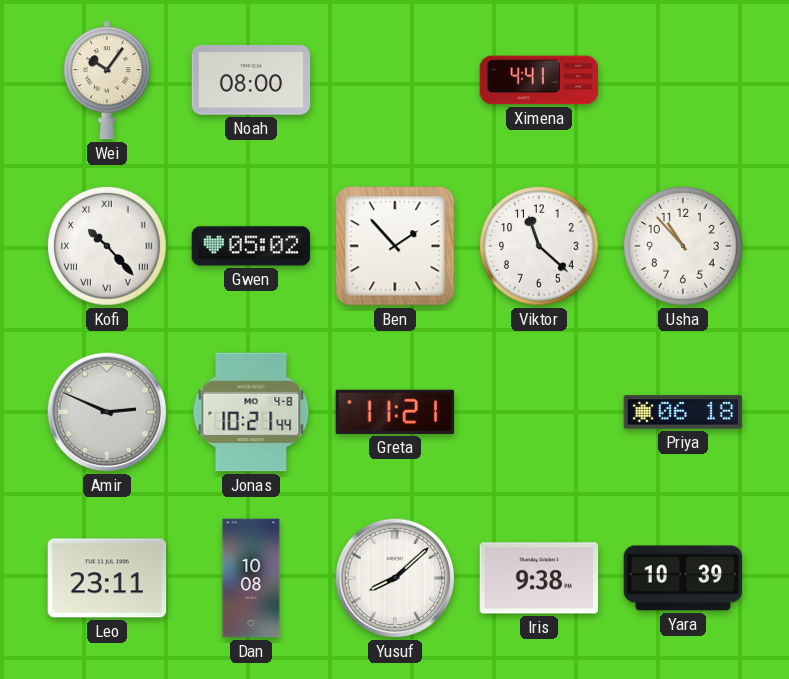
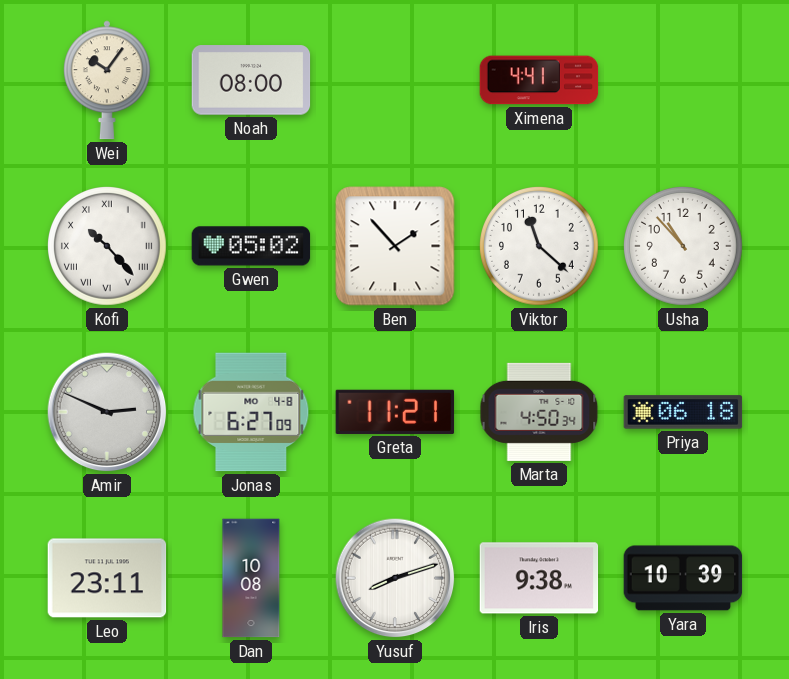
Jonas: 10:21 -> 6:27
Marta: none -> 4:50
Yusuf: 8:08 -> 8:12
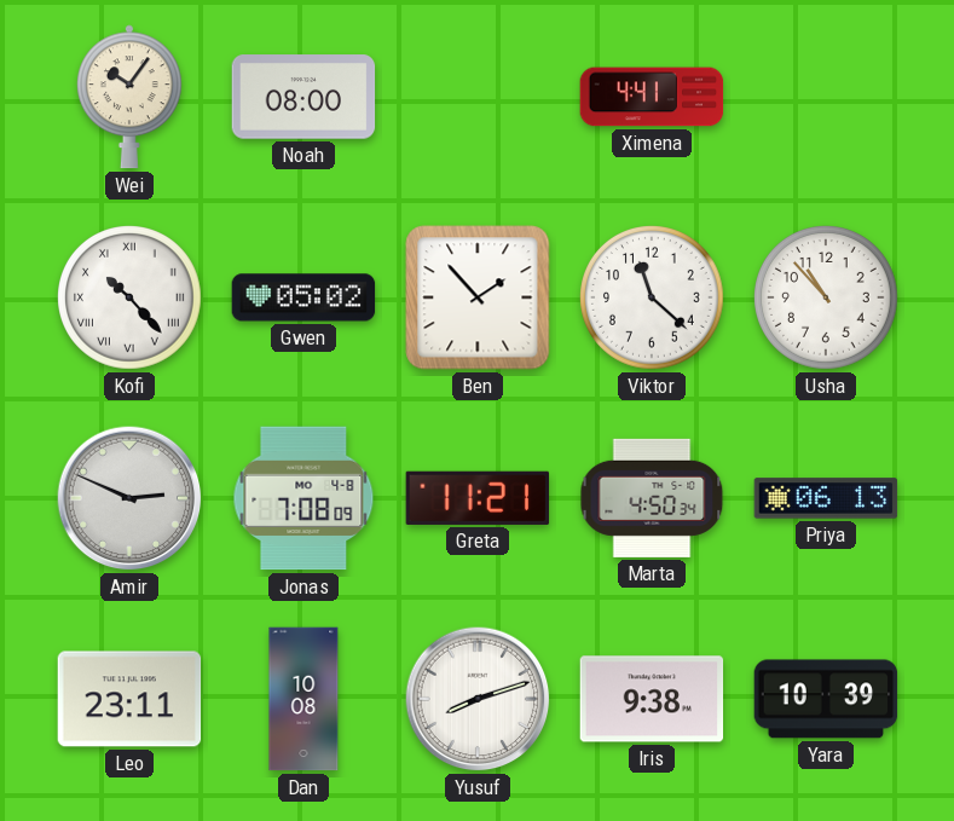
Jonas: 6:27 -> 7:08
Priya: 06:18 -> 06:13
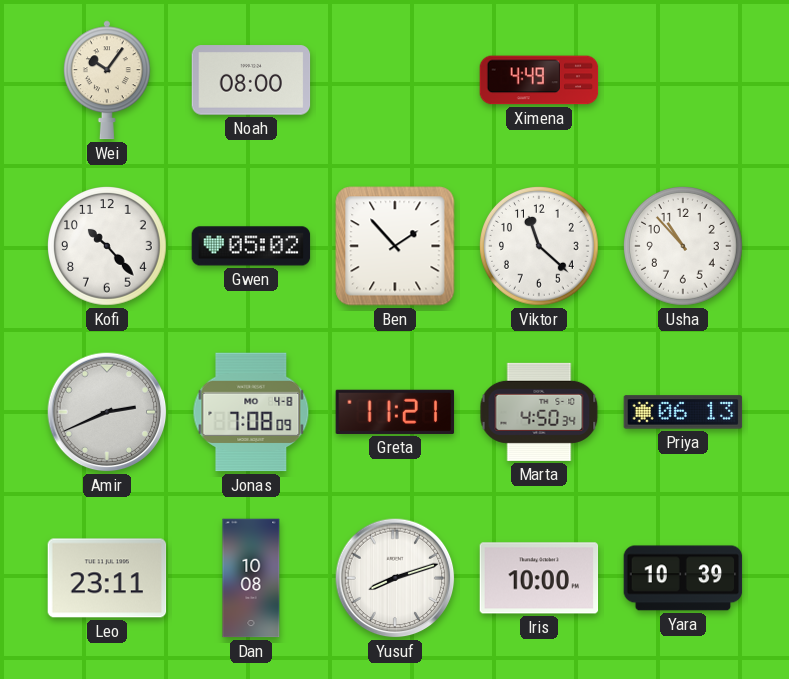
Ximena: 4:41 -> 4:49
Kofi numerals: Roman -> Arabic
Amir: 2:49 -> 2:41
Iris: 9:38 -> 10:00
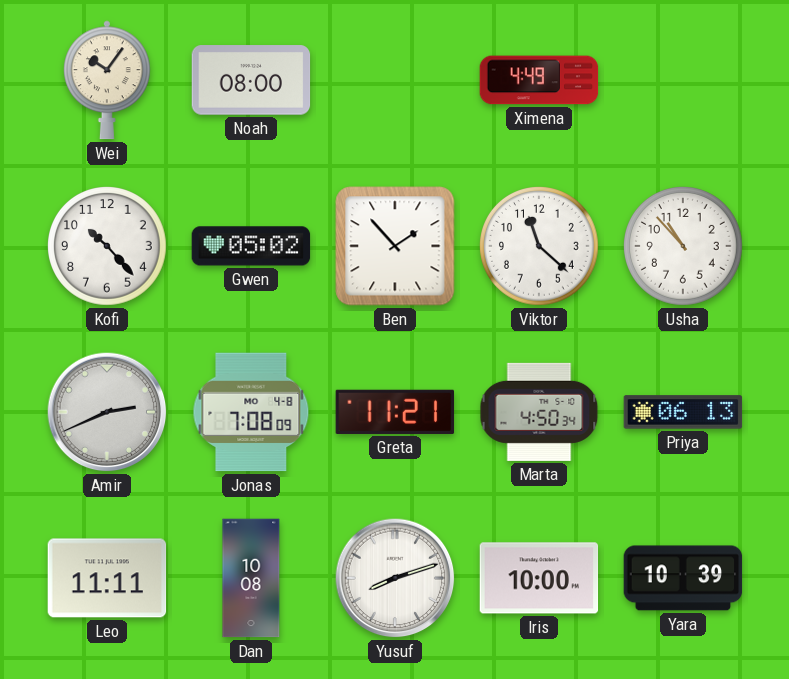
Leo: 23:11 -> 11:11
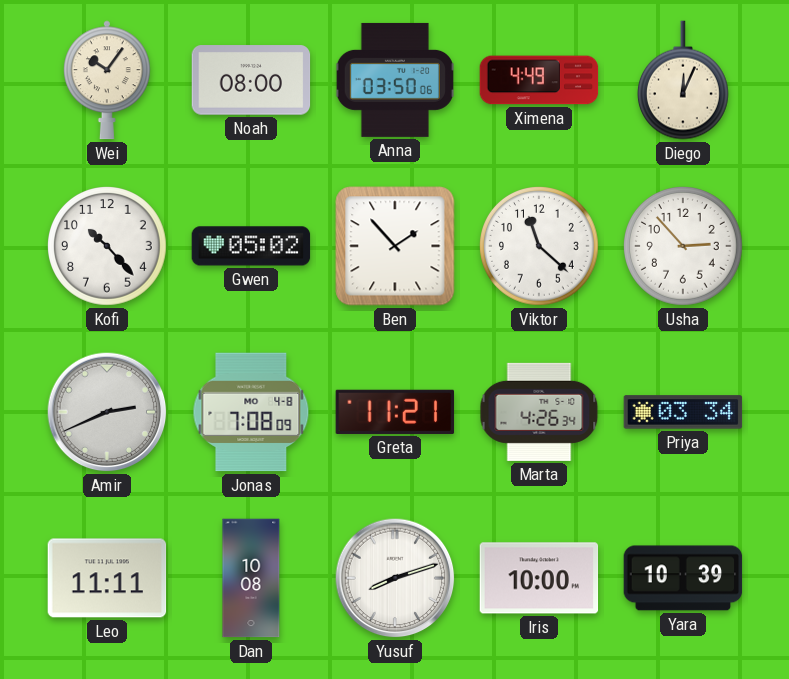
Anna: none -> 03:50
Diego: none -> 12:04
Usha: 10:53 -> 2:53
Marta: 4:50 -> 4:26
Priya: 06:13 -> 03:34
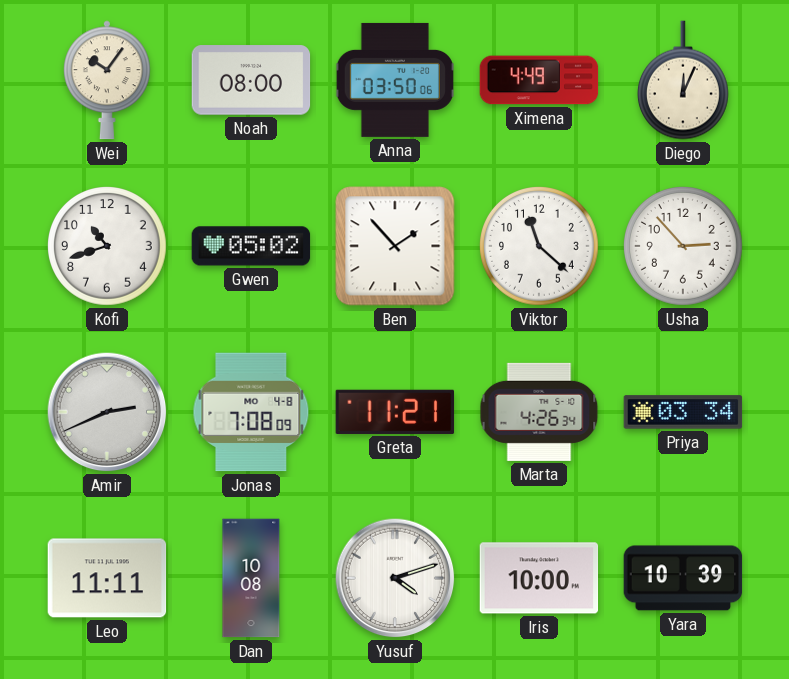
Kofi: 10:23 -> 10:42
Yusuf: 8:12 -> 4:12
